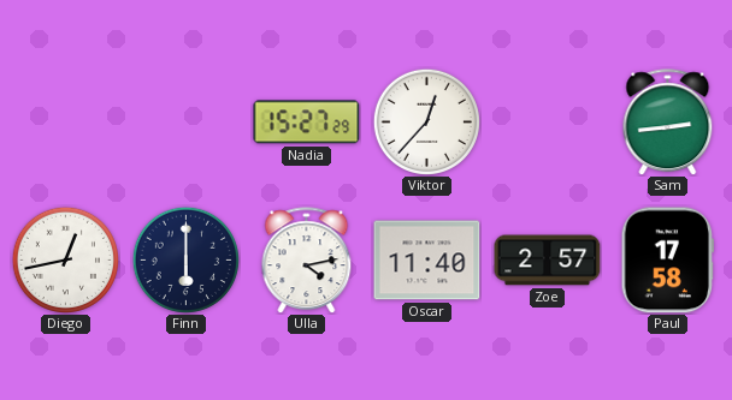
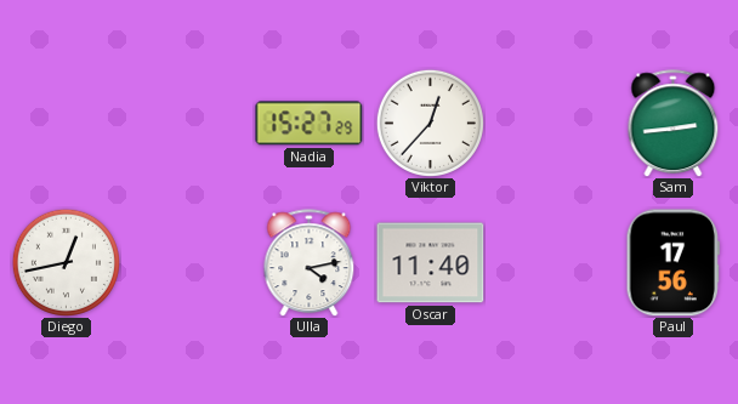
Finn: 6:00 -> none
Zoe: 2:57 -> none
Paul: 17:58 -> 17:56
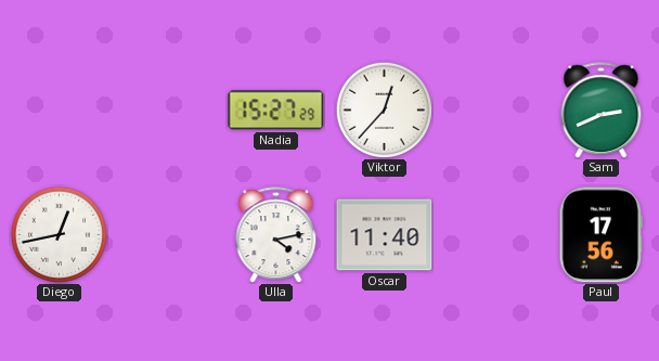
Sam: 2:44 -> 2:41
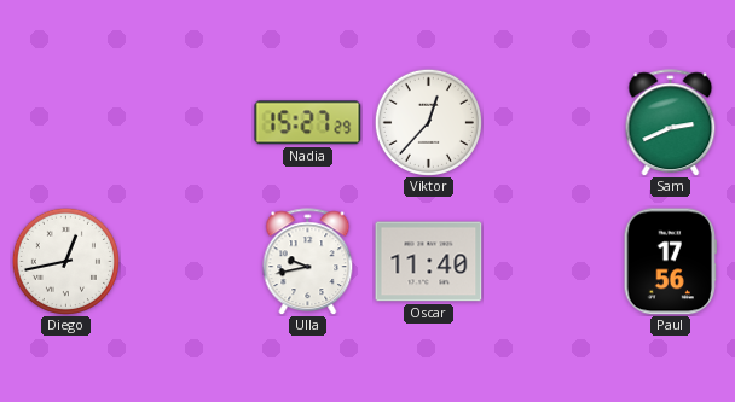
Ulla: 4:13 -> 9:43
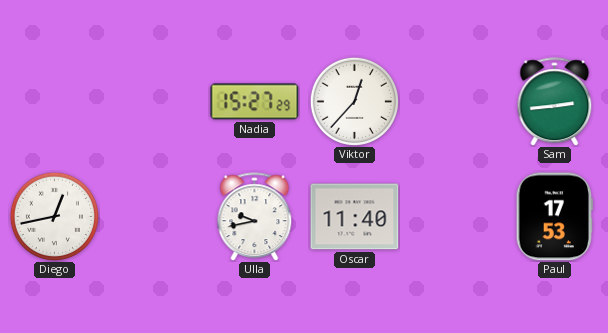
Sam: 2:41 -> 2:44
Paul: 17:56 -> 17:53
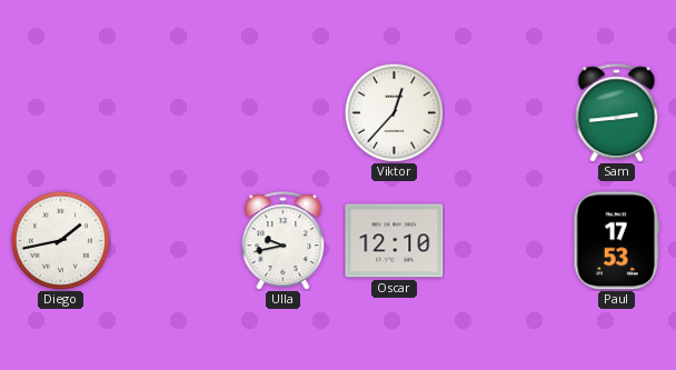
Nadia: 15:27 -> none
Diego: 12:43 -> 1:43
Oscar: 11:40 -> 12:10
